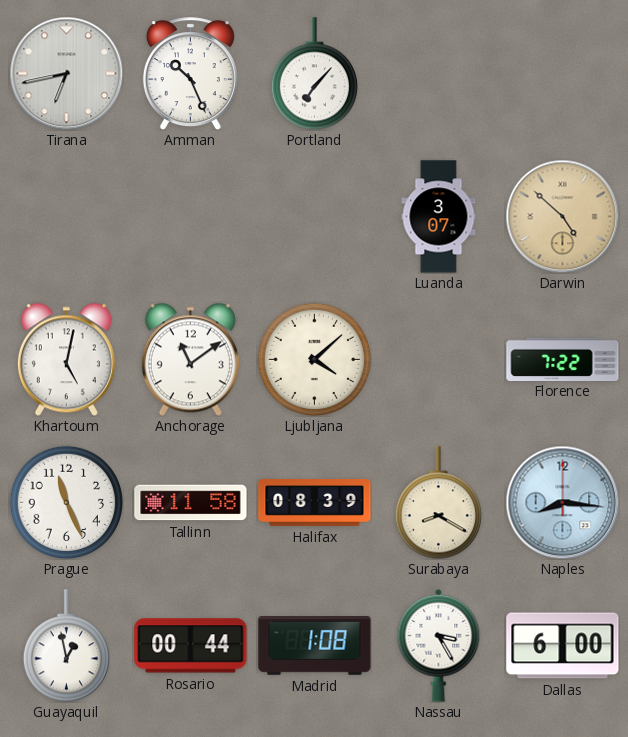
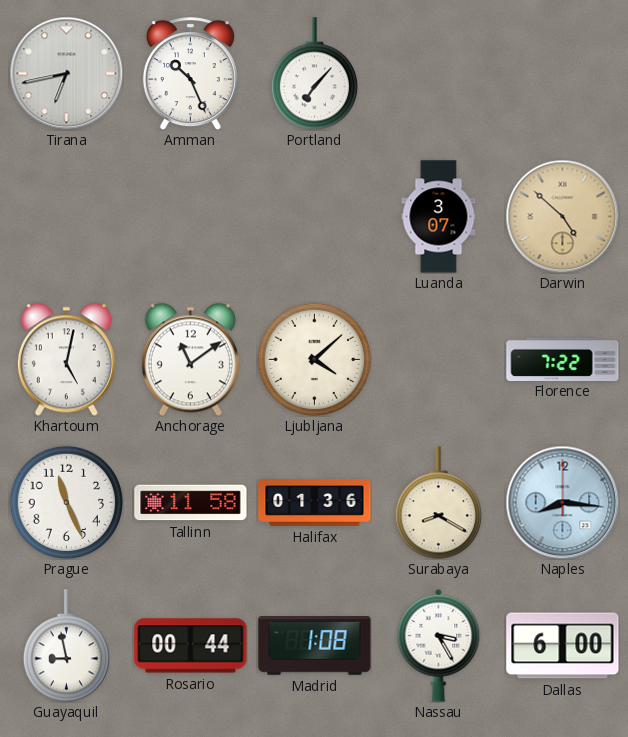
Halifax: 08:39 -> 01:36
Guayaquil: 12:58 -> 8:58
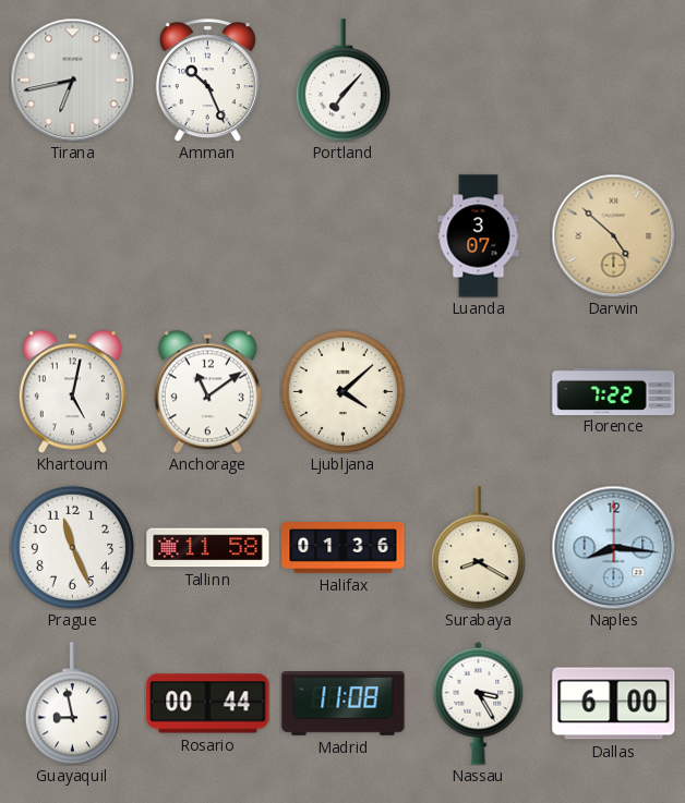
Madrid: 1:08 -> 11:08
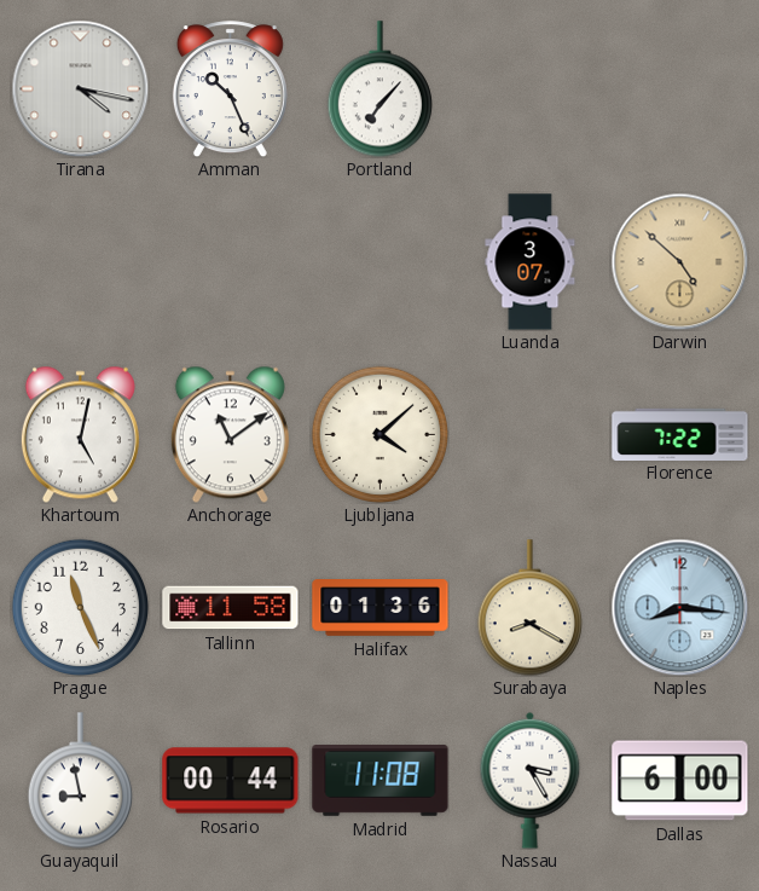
Tirana: 6:43 -> 4:17
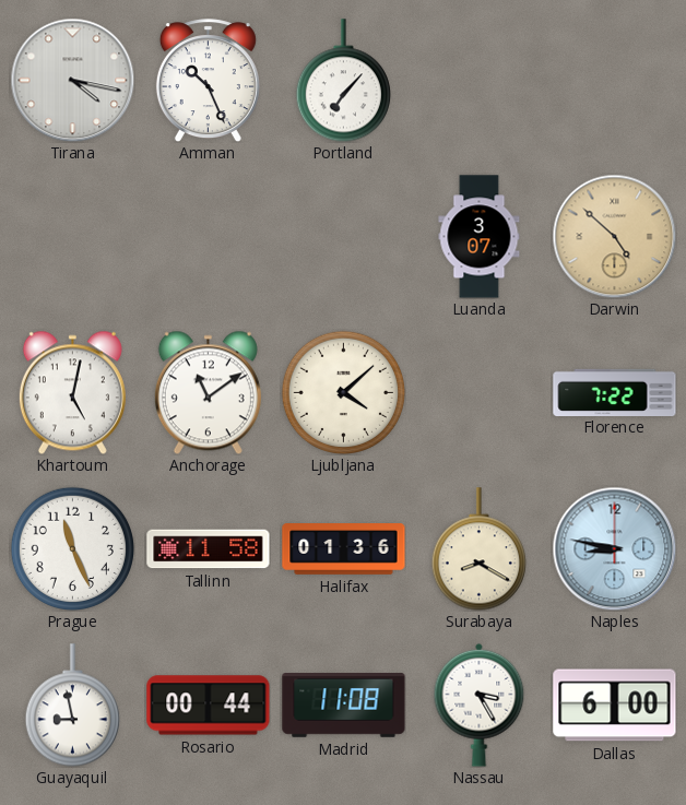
Naples: 8:16 -> 8:47
